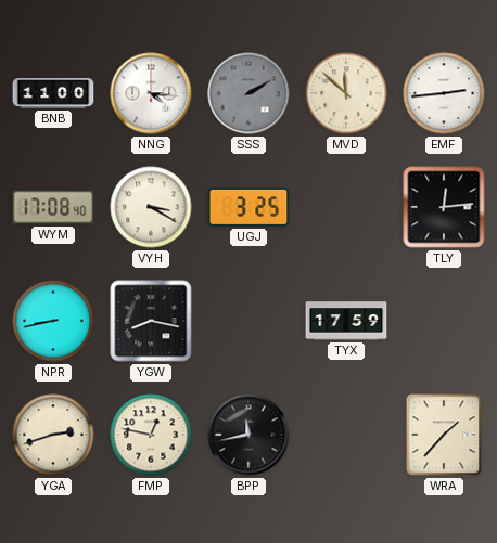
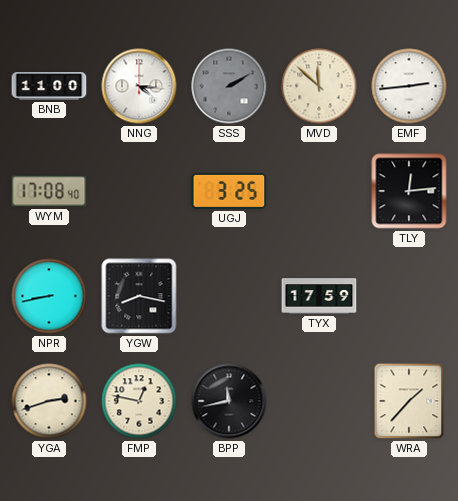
VYH: 3:20 -> none
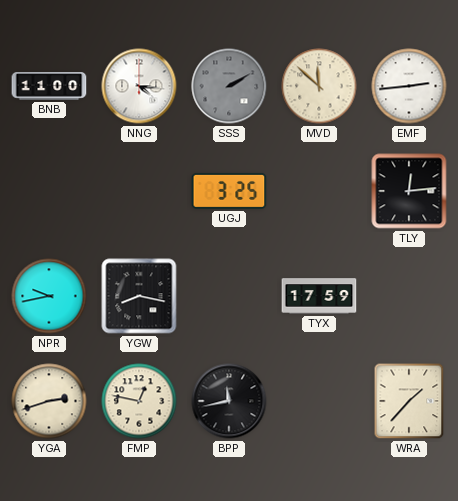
WYM: 17:08 -> none
NPR: 8:43 -> 9:43
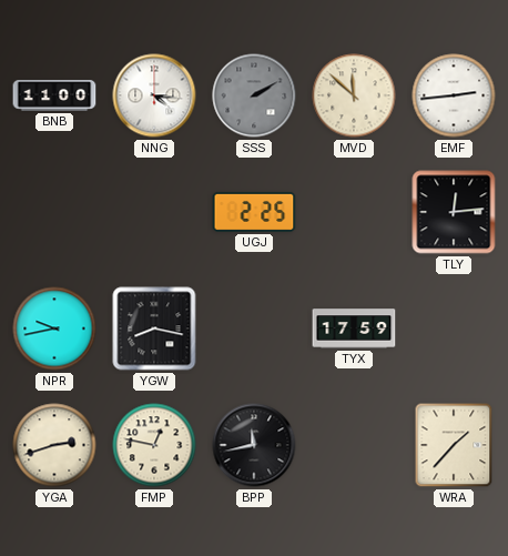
UGJ: 3:25 -> 2:25
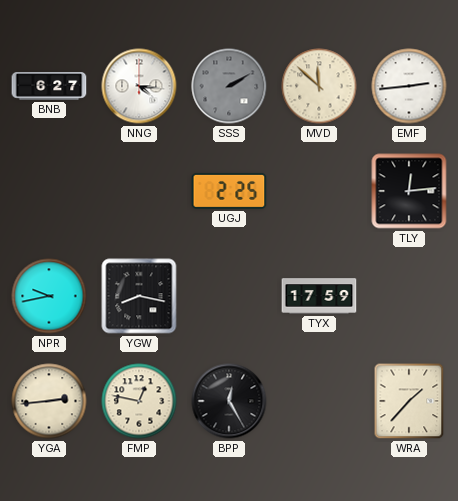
BNB: 11:00 -> 6:27
YGA: 2:42 -> 2:44
BPP: 11:43 -> 12:25
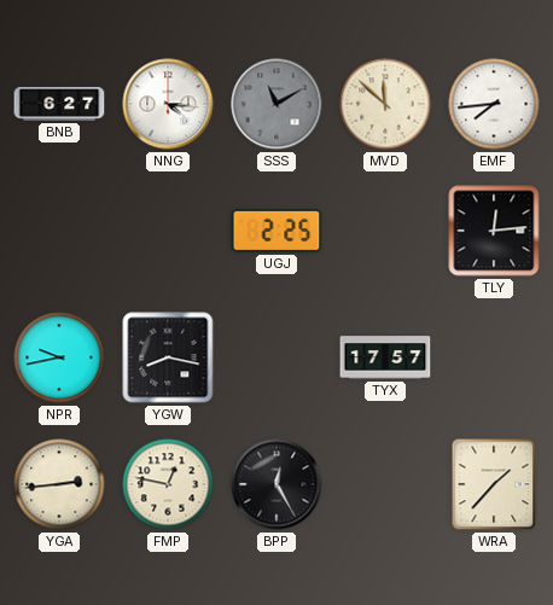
SSS: 2:10 -> 11:10
EMF: 2:44 -> 7:44
TYX: 17:59 -> 17:57
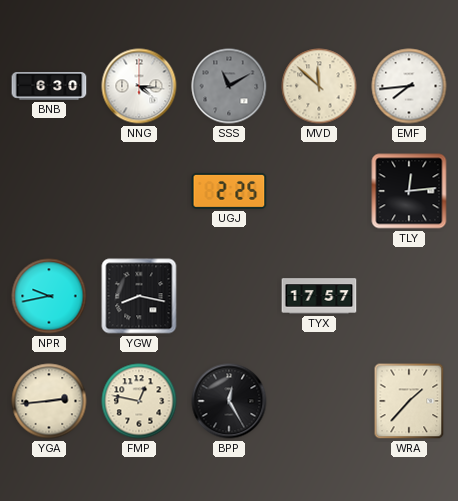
BNB: 6:27 -> 6:30
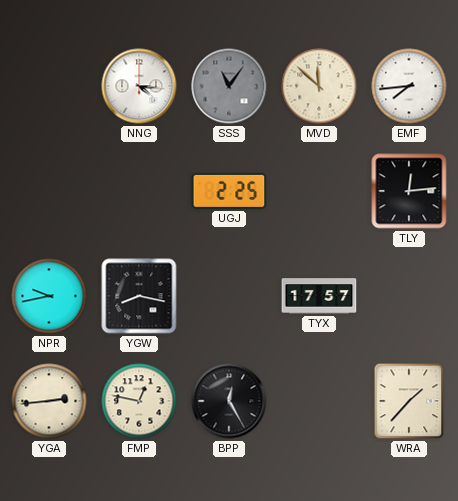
BNB: 6:30 -> none
SSS: 11:10 -> 11:06
